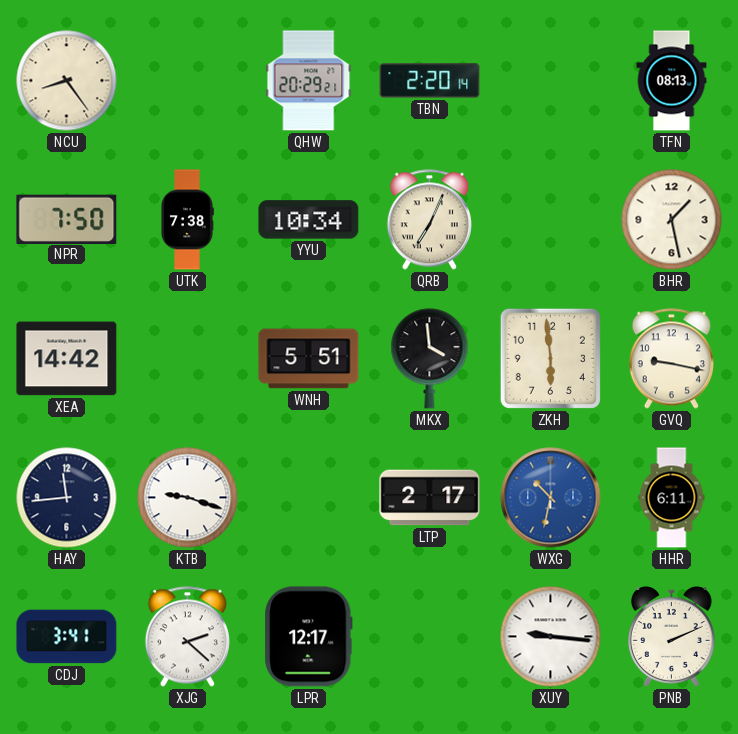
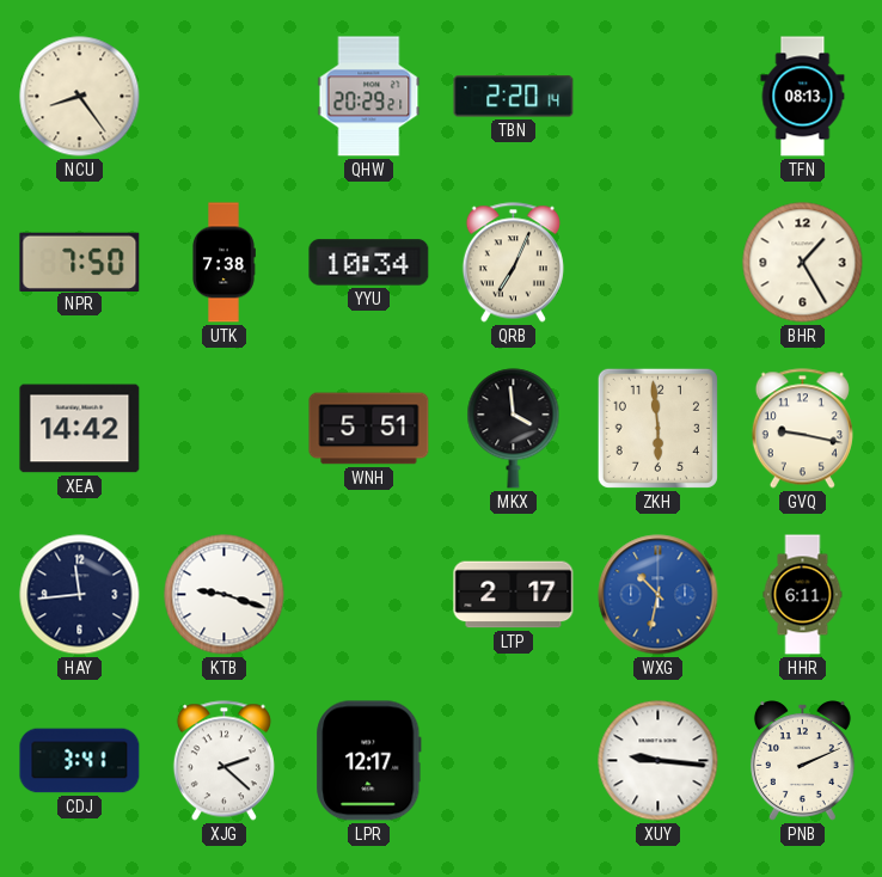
BHR: 1:28 -> 1:25
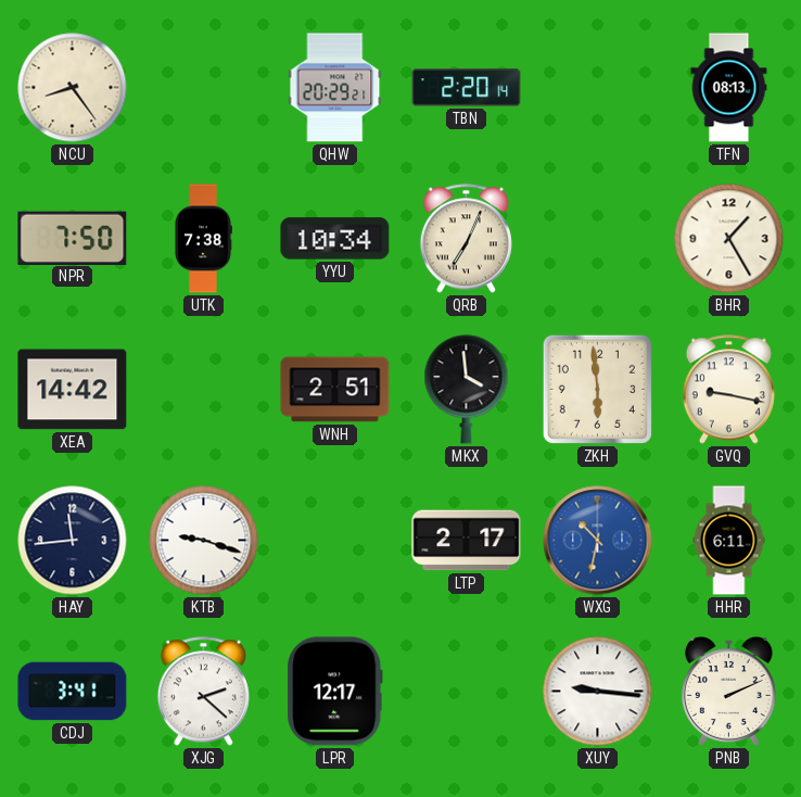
WNH: 5:51 -> 2:51
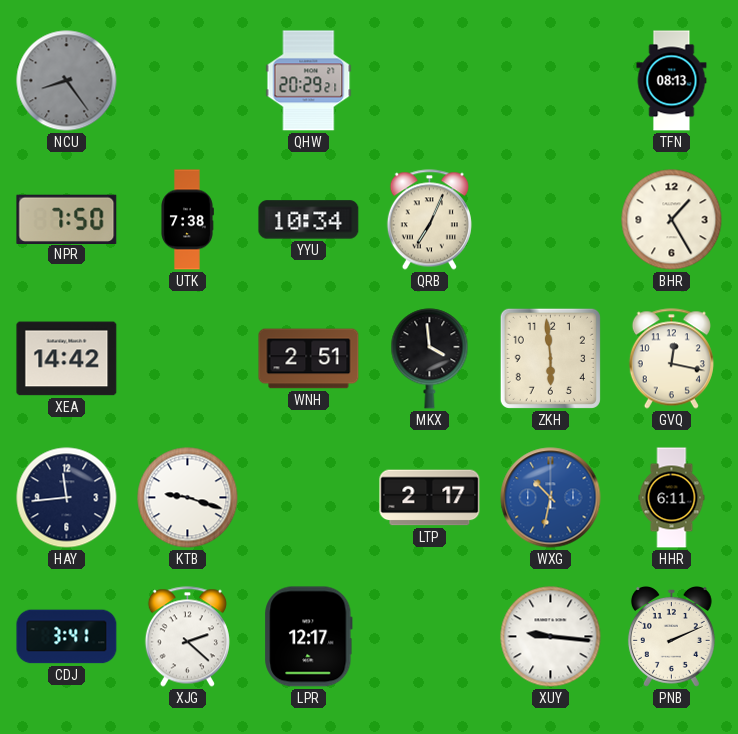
NCU dial: cream -> grey
TBN: 2:20 -> none
GVQ: 9:17 -> 12:17
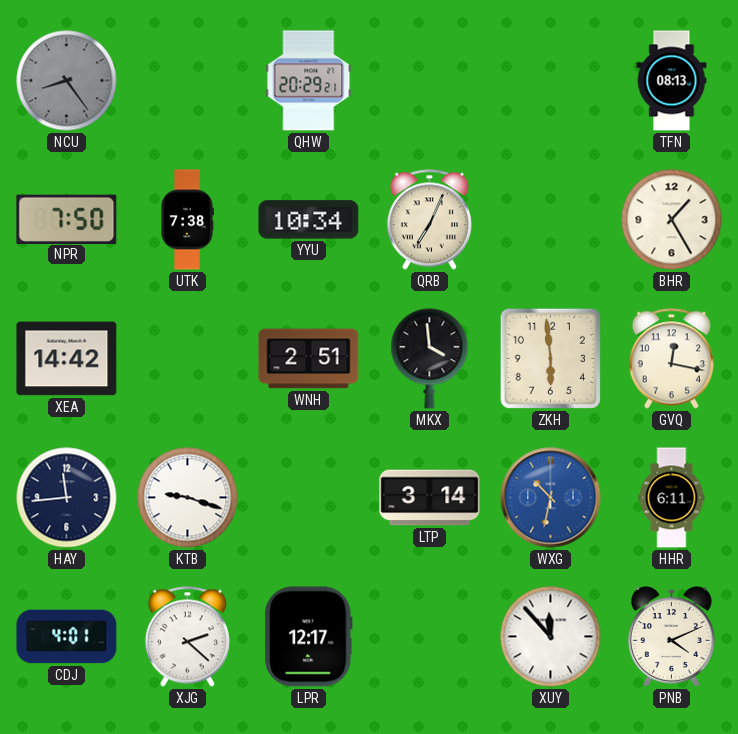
LTP: 2:17 -> 3:14
CDJ: 3:41 -> 4:01
XUY: 9:16 -> 11:53
PNB: 2:11 -> 4:11
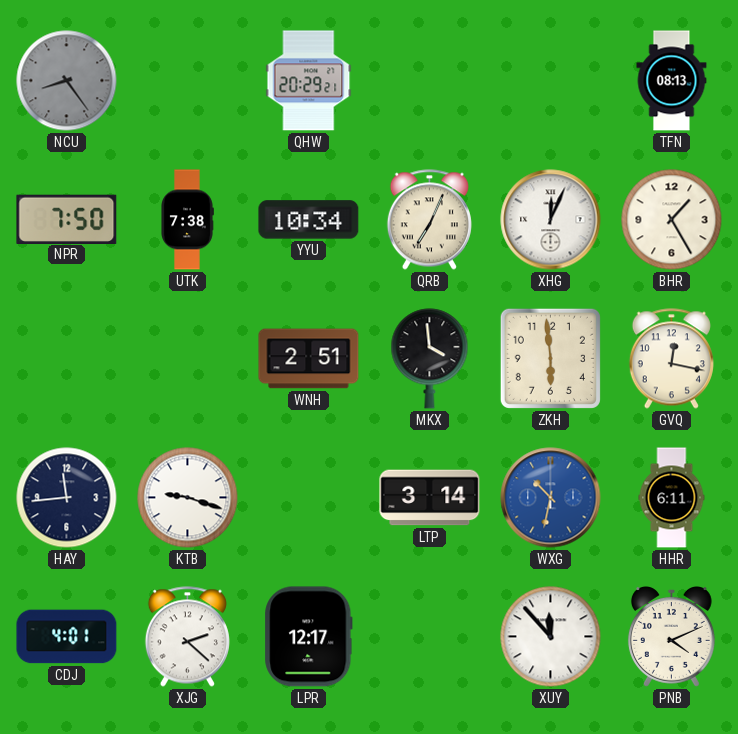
XHG: none -> 12:04
XEA: 14:42 -> none
